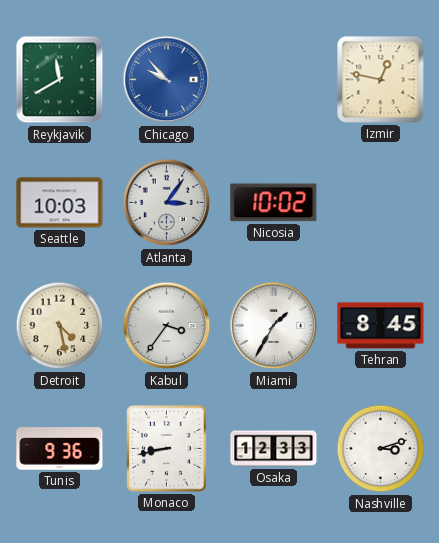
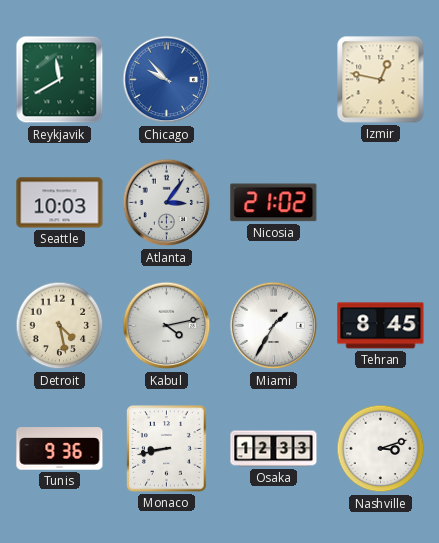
Nicosia: 10:02 -> 21:02
Kabul: 3:36 -> 4:13
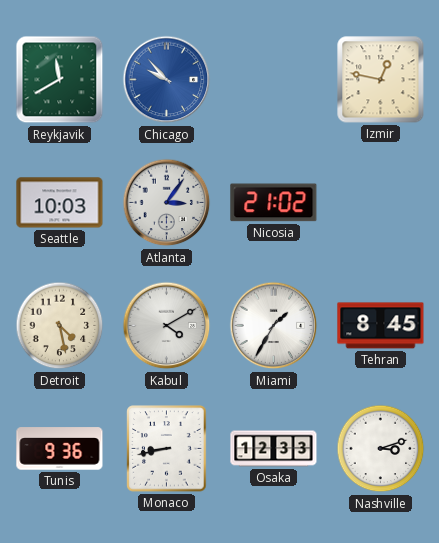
Kabul: 4:13 -> 4:10
